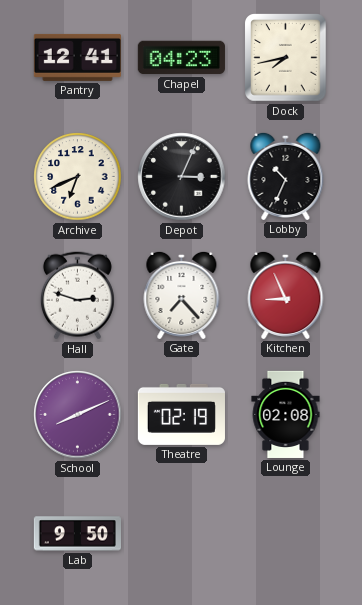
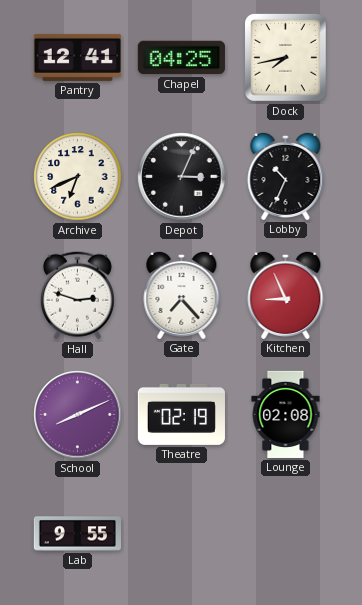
Chapel: 04:23 -> 04:25
Lab: 9:50 -> 9:55
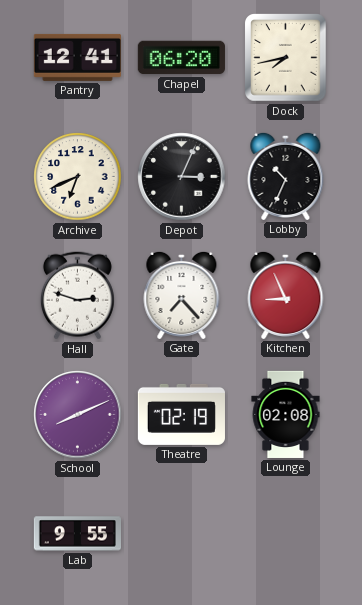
Chapel: 04:25 -> 06:20
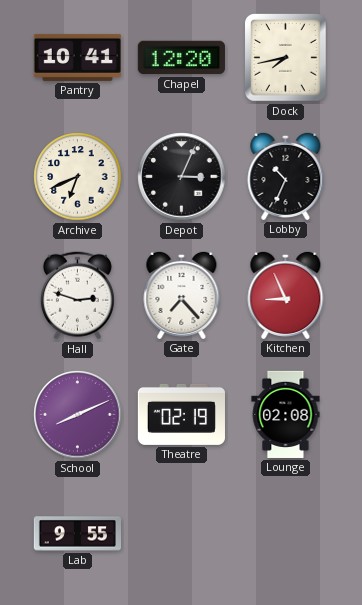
Pantry: 12:41 -> 10:41
Chapel: 06:20 -> 12:20
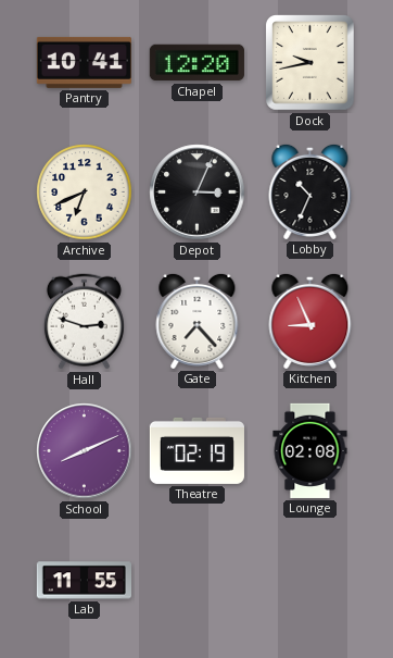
Dock: 7:43 -> 9:43
Lab: 9:55 -> 11:55
